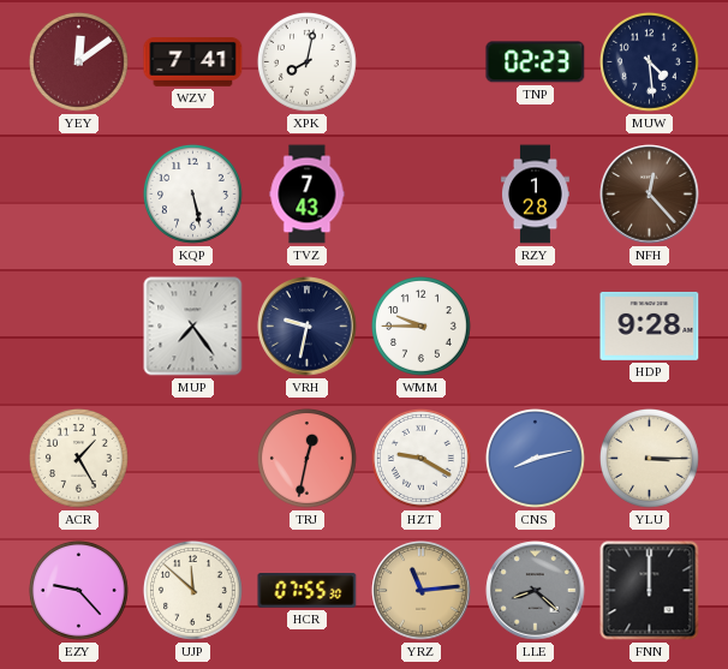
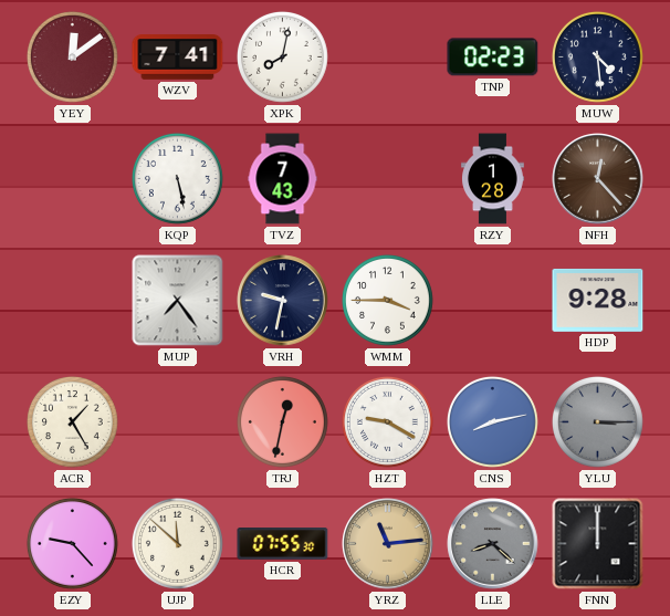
WMM: 9:45 -> 3:45
YLU dial: cream -> grey
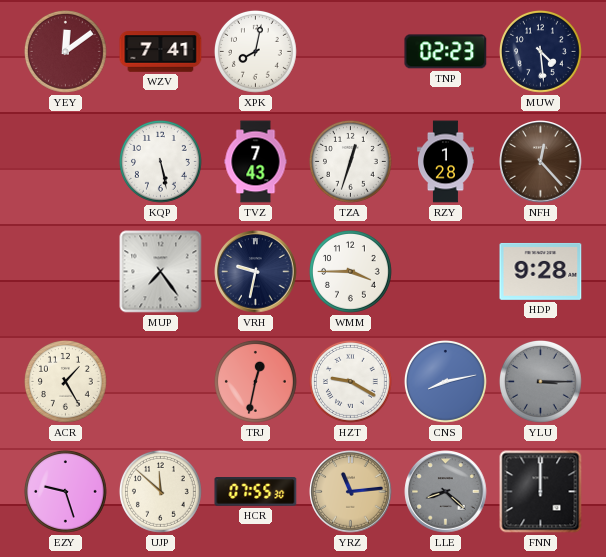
TZA: none -> 12:33
EZY: 9:23 -> 9:27
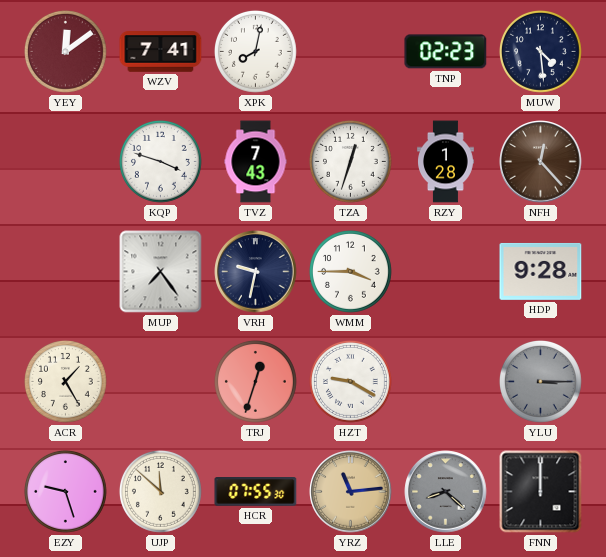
KQP: 5:28 -> 3:48
TRJ: 12:32 -> 12:33
CNS: 8:13 -> none
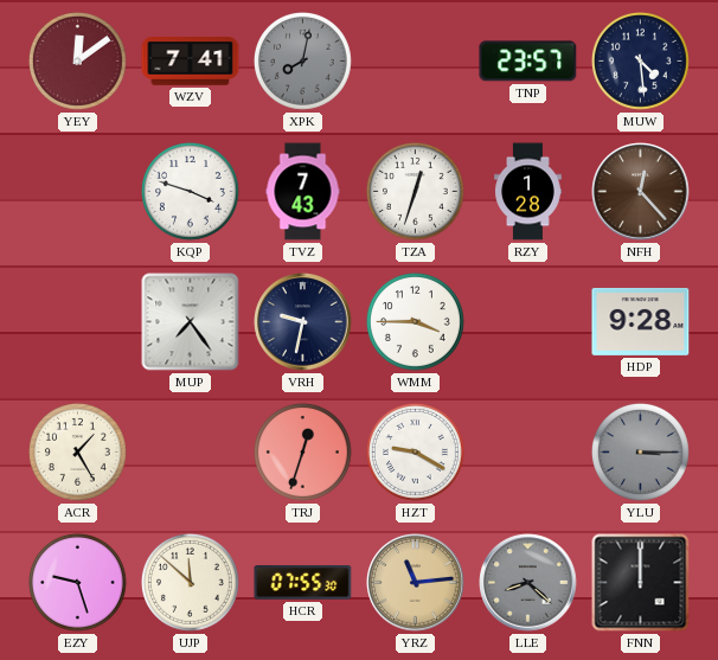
XPK dial: white -> grey
TNP: 02:23 -> 23:57
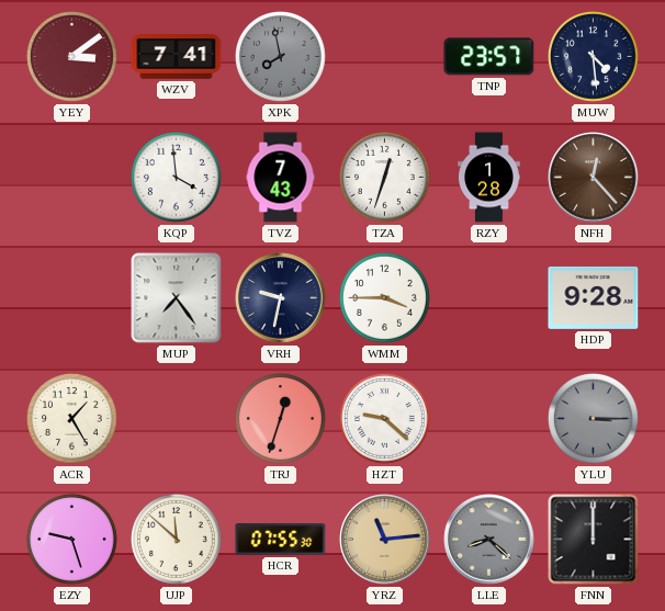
YEY: 12:09 -> 3:09
XPK: 8:02 -> 7:58
KQP: 3:48 -> 3:59
HZT: 9:20 -> 9:22
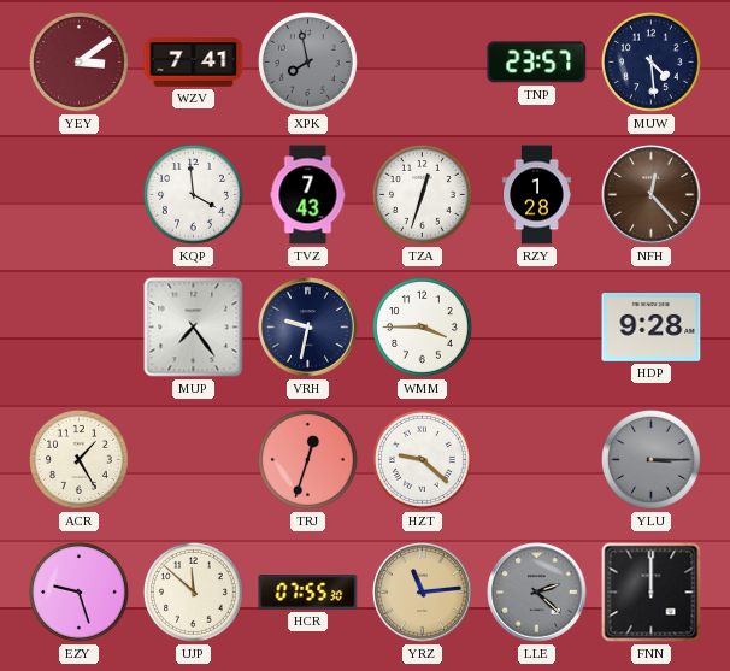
LLE: 8:22 -> 2:22
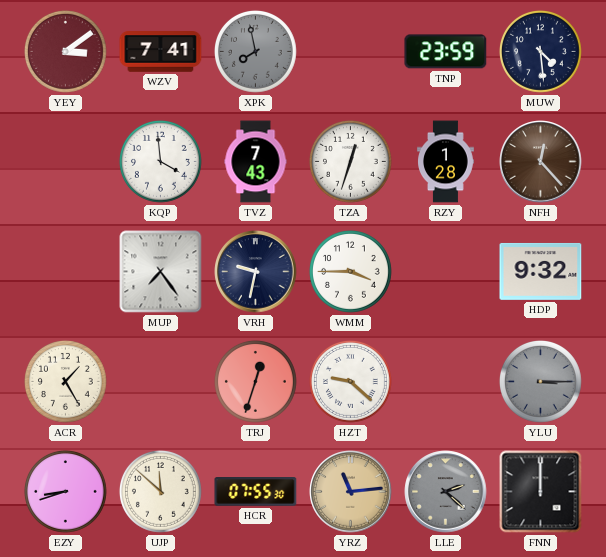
TNP: 23:57 -> 23:59
HDP: 9:28 -> 9:32
EZY: 9:27 -> 8:42
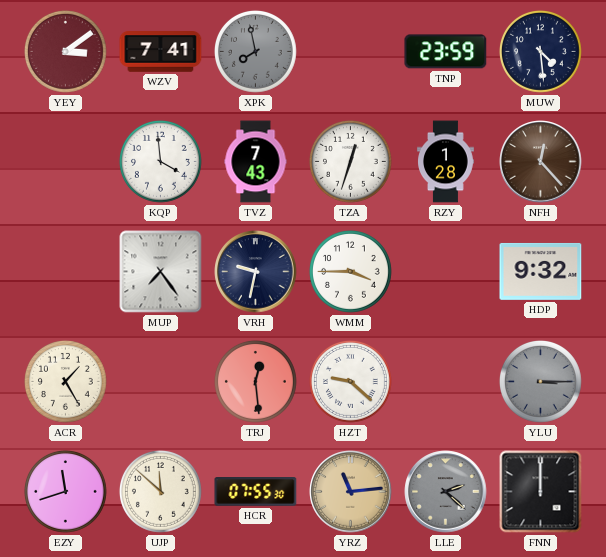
TRJ: 12:33 -> 12:29
EZY: 8:42 -> 11:42
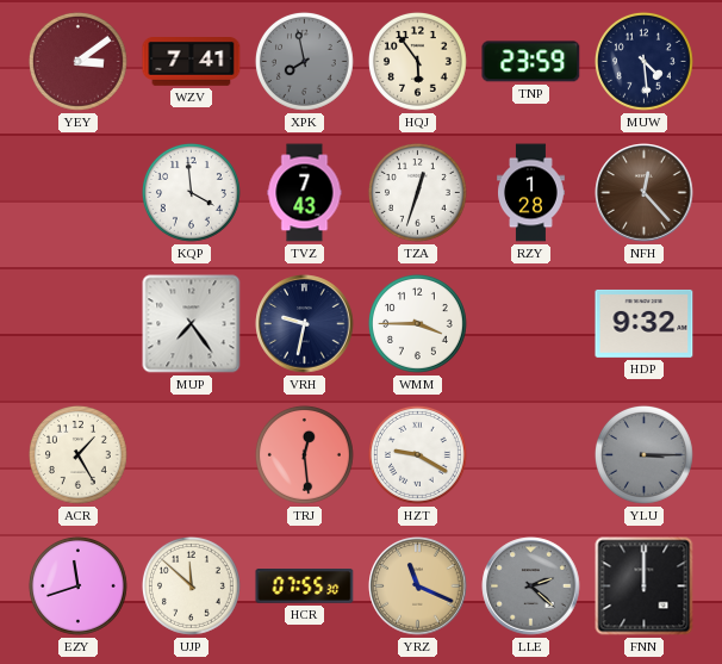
HQJ: none -> 5:54
HZT: 9:22 -> 9:20
YRZ: 11:14 -> 11:19
